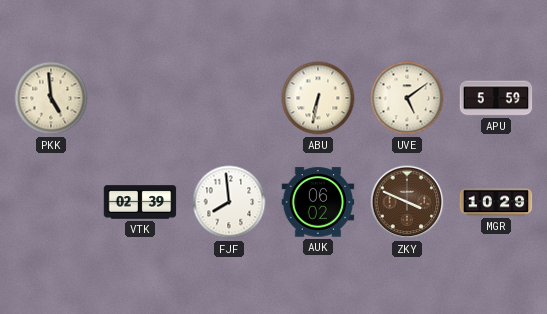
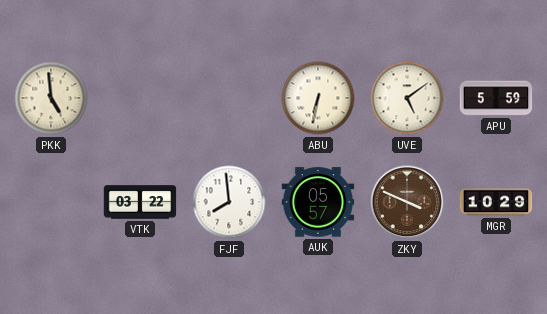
VTK: 02:39 -> 03:22
AUK: 06:02 -> 05:57
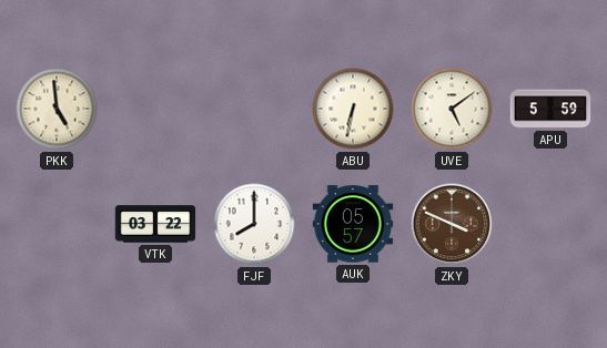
FJF: 7:59 -> 8:00
MGR: 10:29 -> none
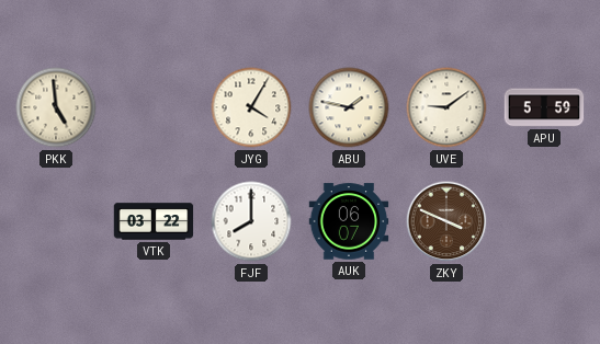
JYG: none -> 4:05
ABU: 6:32 -> 1:47
UVE: 5:09 -> 9:09
AUK: 05:57 -> 06:07
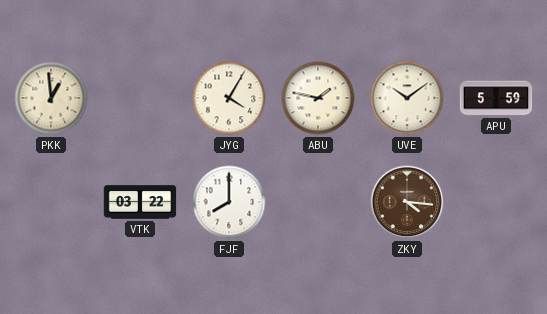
PKK: 4:59 -> 12:59
UVE: 9:09 -> 10:09
AUK: 06:07 -> none
ZKY: 3:49 -> 4:16
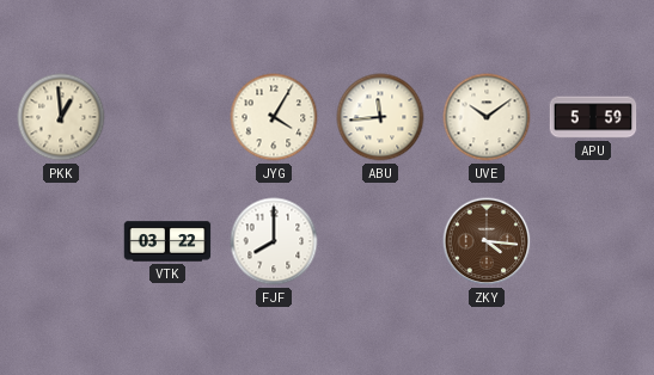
ABU: 1:47 -> 11:44
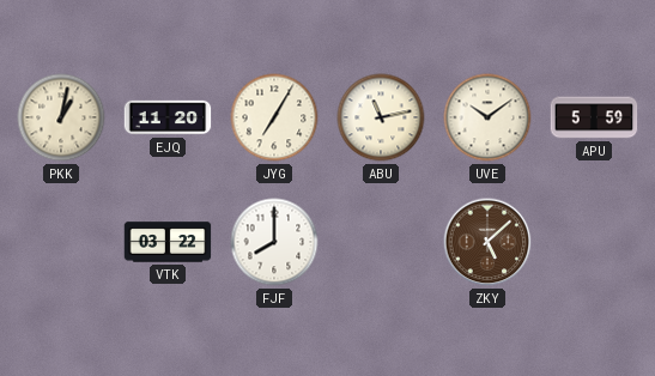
PKK: 12:59 -> 1:02
EJQ: none -> 11:20
JYG: 4:05 -> 7:05
ABU: 11:44 -> 11:13
ZKY: 4:16 -> 5:08
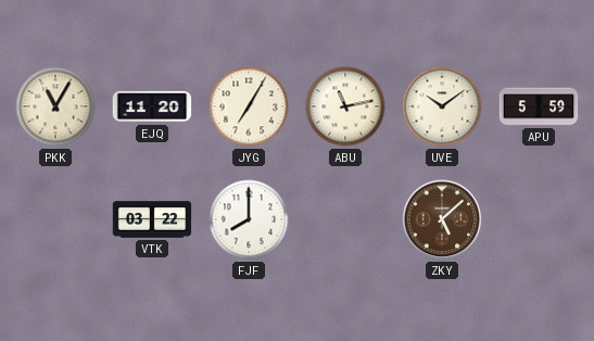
PKK: 1:02 -> 11:05
